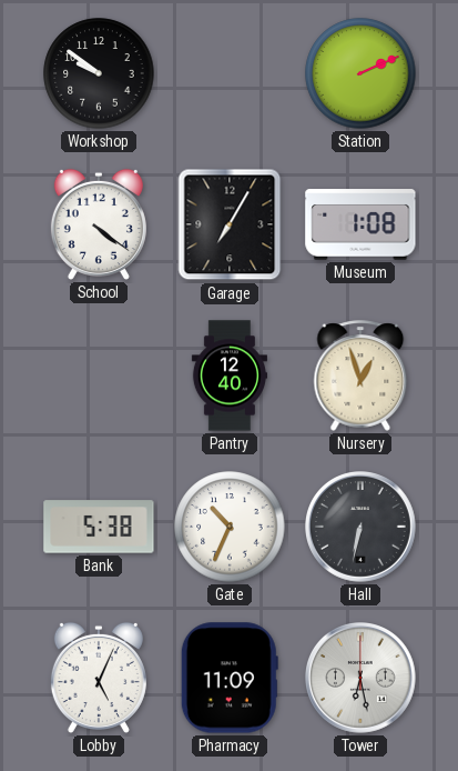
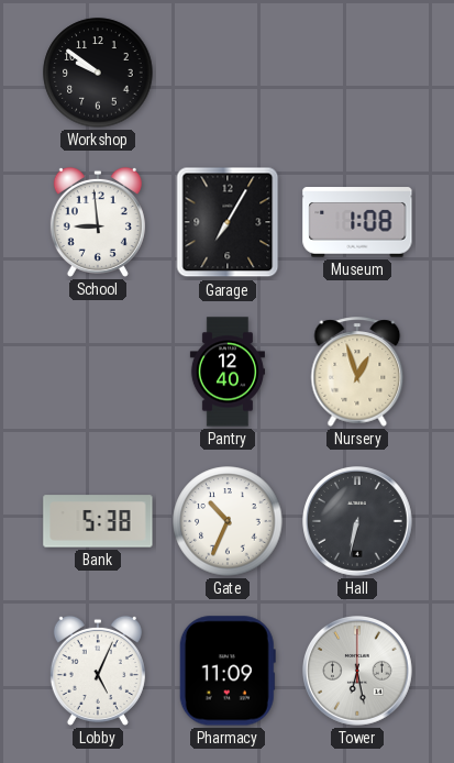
Station: 2:11 -> none
School: 4:21 -> 8:59
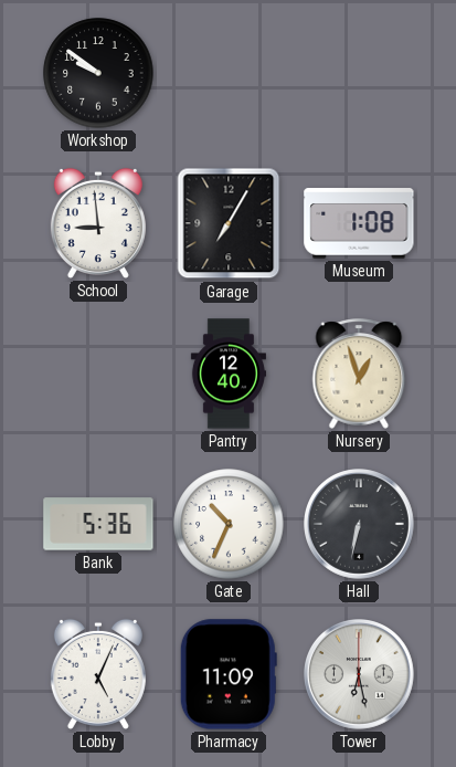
Bank: 5:38 -> 5:36
